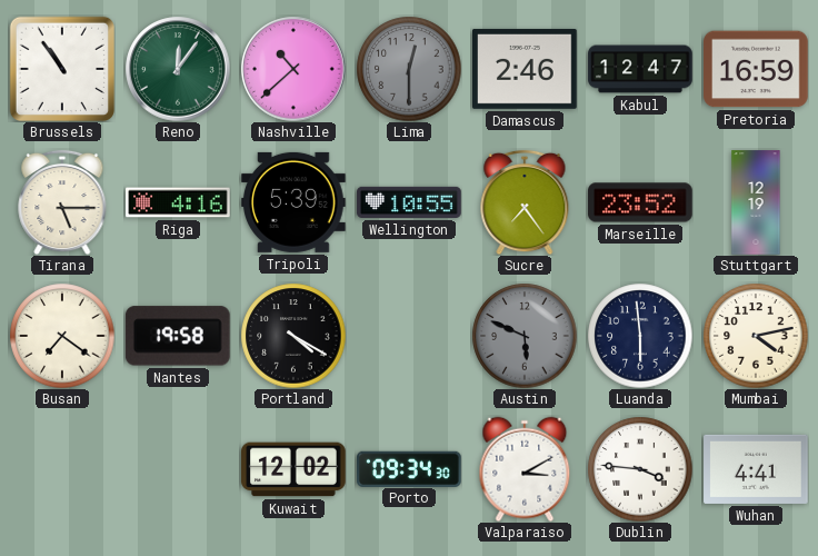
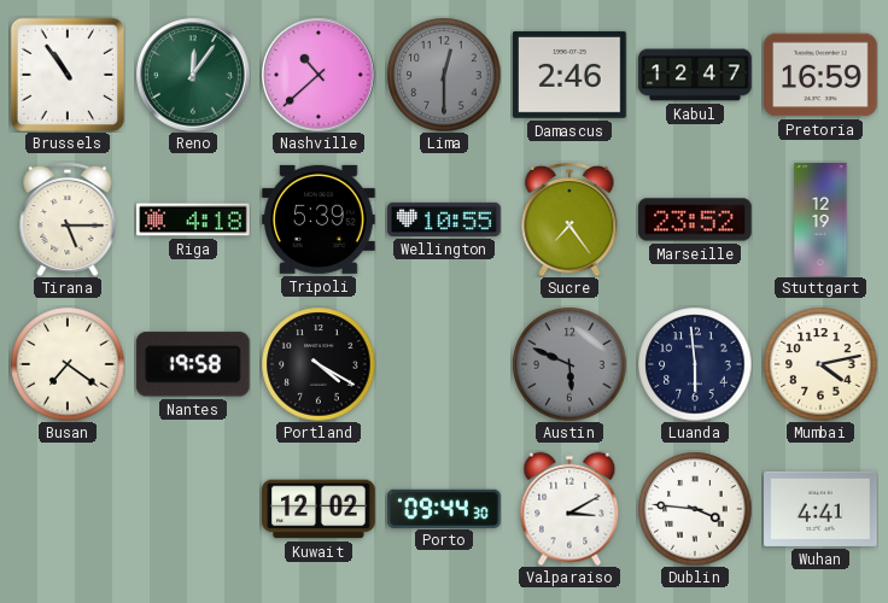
Riga: 4:16 -> 4:18
Porto: 09:34 -> 09:44
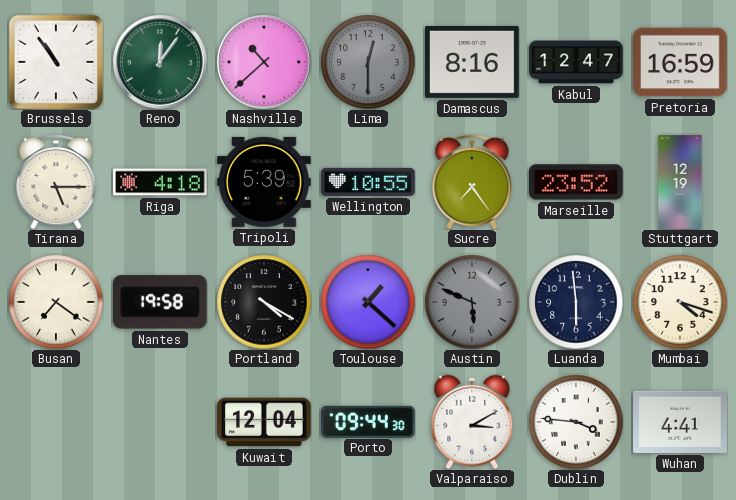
Damascus: 2:46 -> 8:16
Toulouse: none -> 1:22
Mumbai: 4:13 -> 4:18
Kuwait: 12:02 -> 12:04
